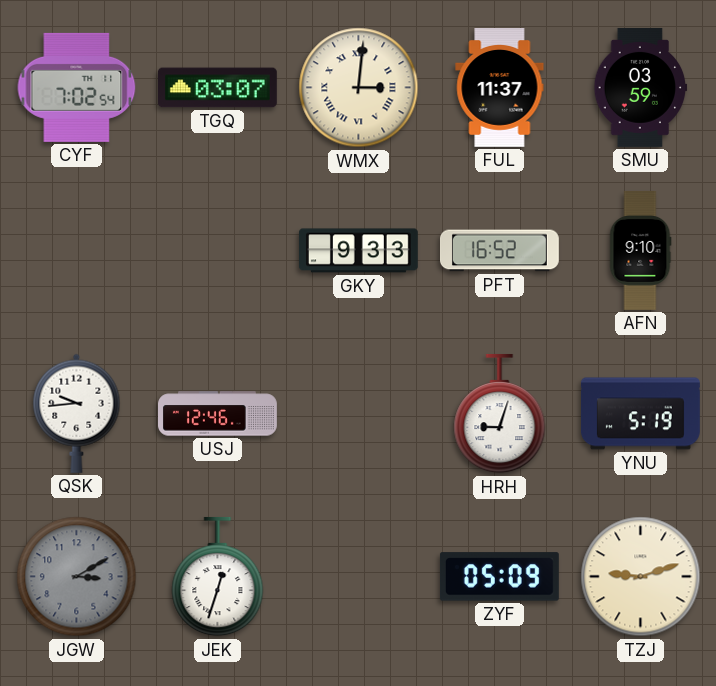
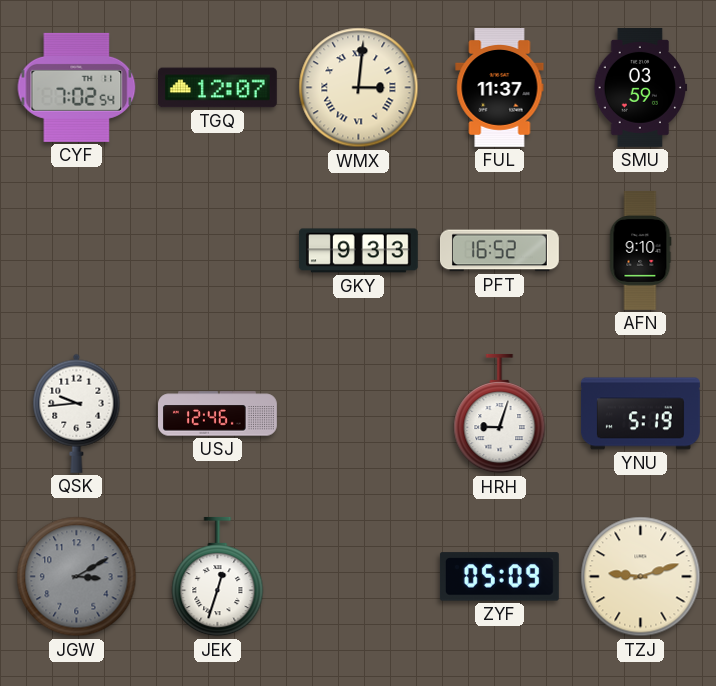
TGQ: 03:07 -> 12:07
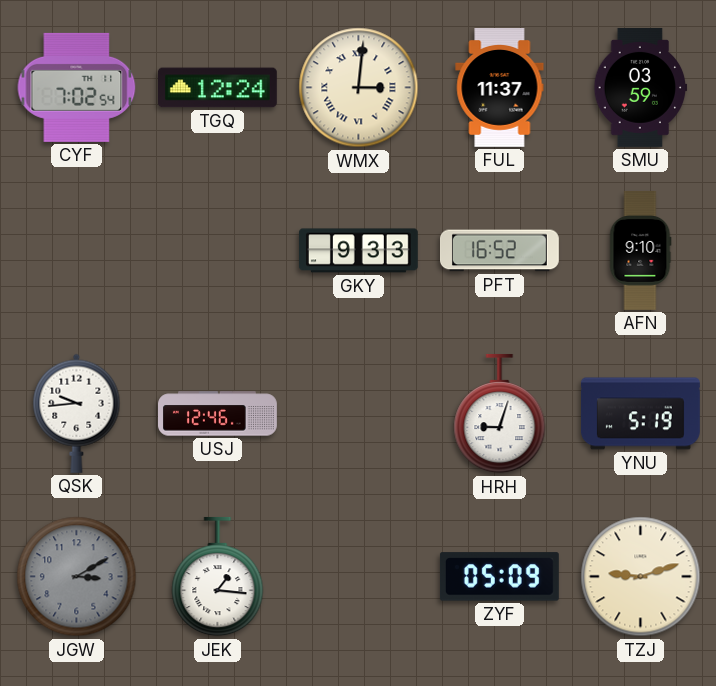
TGQ: 12:07 -> 12:24
JEK: 12:33 -> 1:16
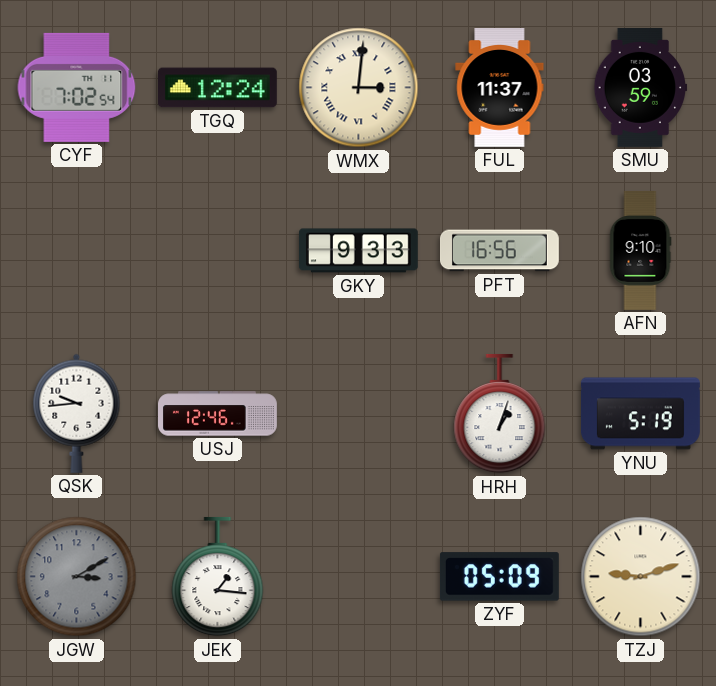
PFT: 16:52 -> 16:56
HRH: 9:03 -> 1:03
